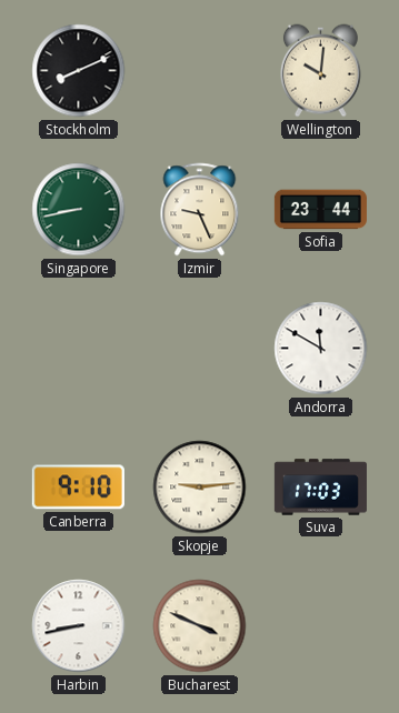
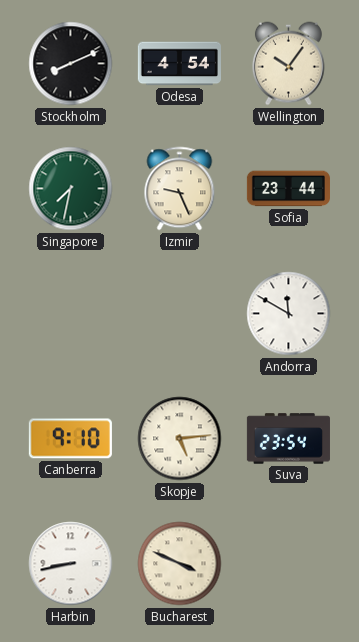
Odesa: none -> 4:54
Wellington: 10:01 -> 10:06
Singapore: 8:43 -> 7:32
Skopje: 9:14 -> 5:14
Suva: 17:03 -> 23:54
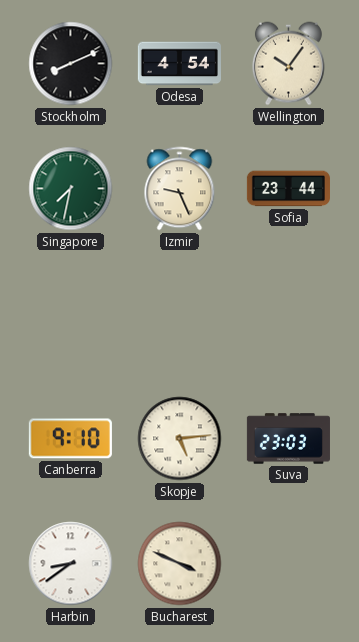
Andorra: 11:50 -> none
Suva: 23:54 -> 23:03
Harbin: 8:43 -> 8:39
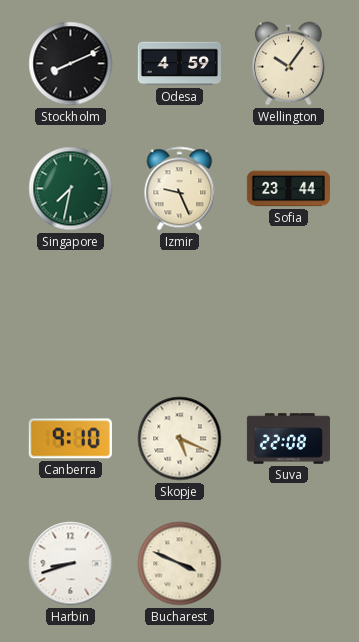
Odesa: 4:54 -> 4:59
Skopje: 5:14 -> 5:19
Suva: 23:03 -> 22:08
Harbin: 8:39 -> 8:42
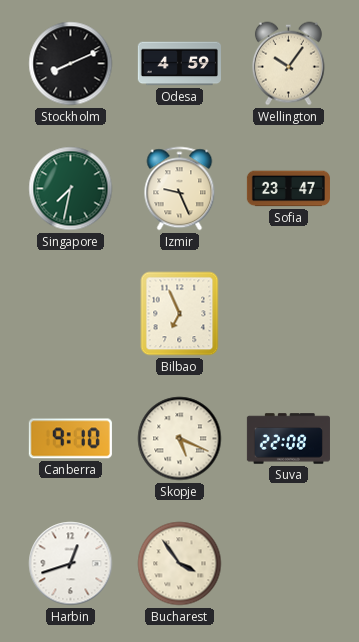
Sofia: 23:44 -> 23:47
Bilbao: none -> 6:56
Harbin: 8:42 -> 12:42
Bucharest: 3:49 -> 3:54
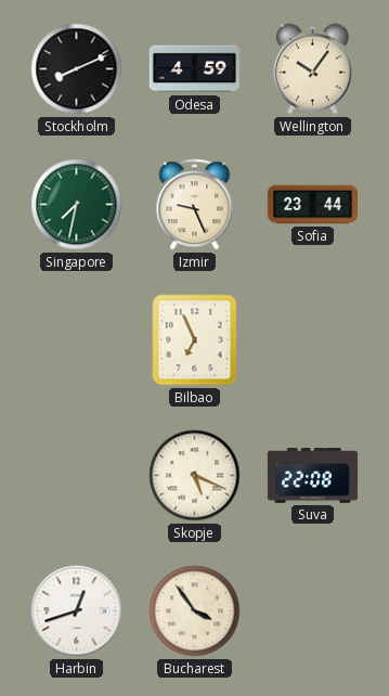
Sofia: 23:47 -> 23:44
Canberra: 9:10 -> none
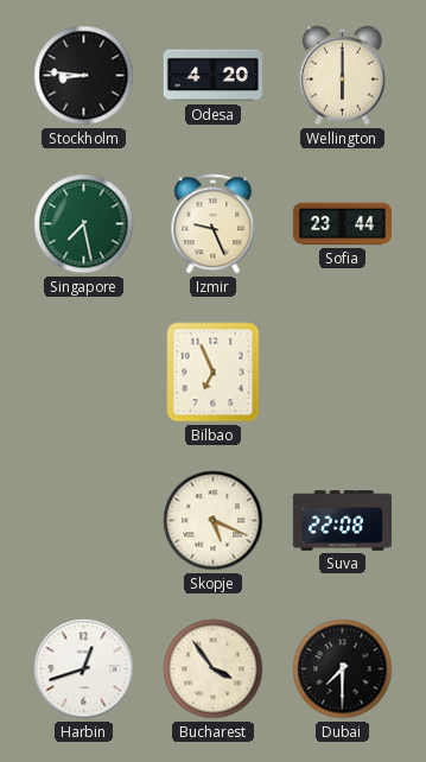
Stockholm: 8:11 -> 8:46
Odesa: 4:59 -> 4:20
Wellington: 10:06 -> 6:00
Singapore: 7:32 -> 7:28
Dubai: none -> 7:30
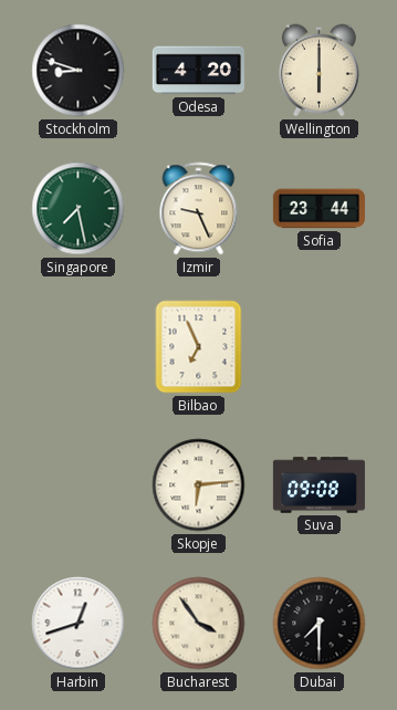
Stockholm: 8:46 -> 8:48
Skopje: 5:19 -> 6:14
Suva: 22:08 -> 09:08
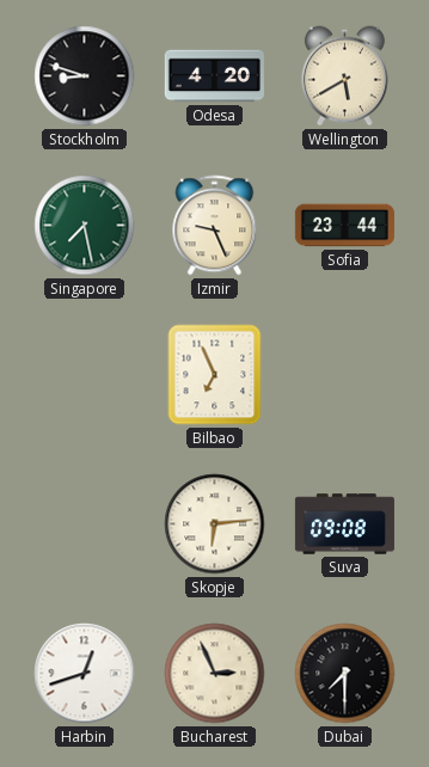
Wellington: 6:00 -> 5:40
Bucharest: 3:54 -> 2:56
